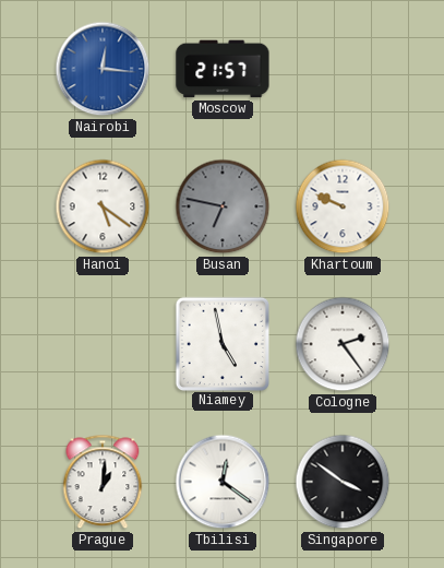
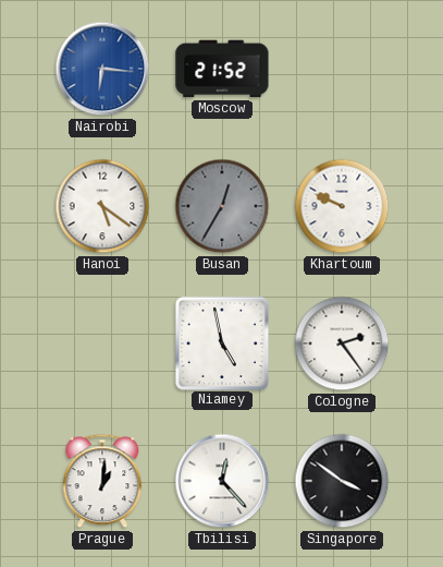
Nairobi: 12:16 -> 6:16
Moscow: 21:57 -> 21:52
Busan: 6:47 -> 12:35
Tbilisi: 12:21 -> 12:23
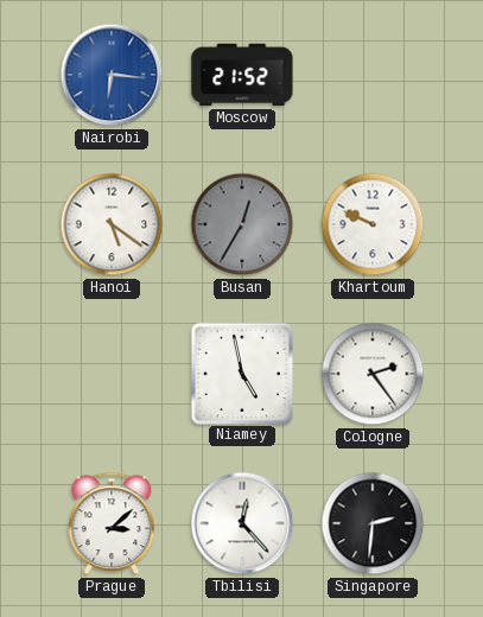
Prague: 1:01 -> 3:08
Singapore: 3:51 -> 2:31
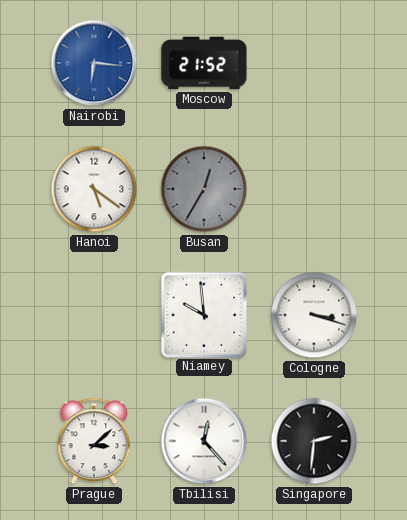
Khartoum: 9:49 -> none
Niamey: 4:58 -> 9:59
Cologne: 2:24 -> 3:18
